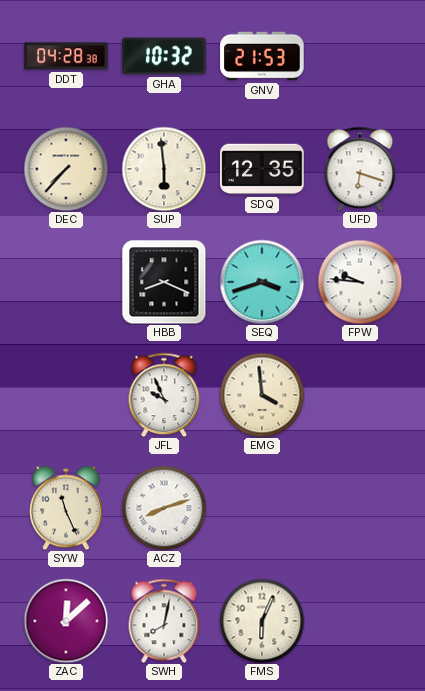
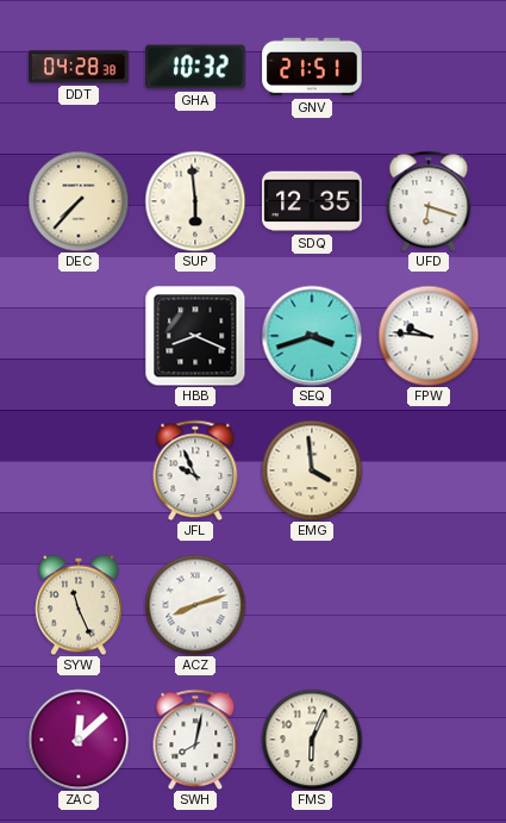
GNV: 21:53 -> 21:51
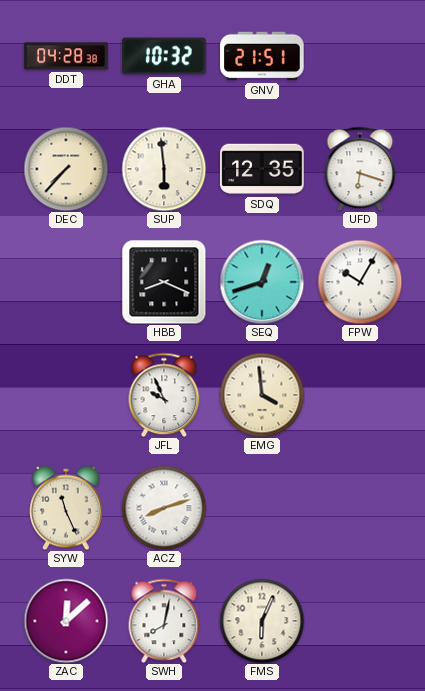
SEQ: 3:42 -> 12:42
FPW: 9:46 -> 10:05
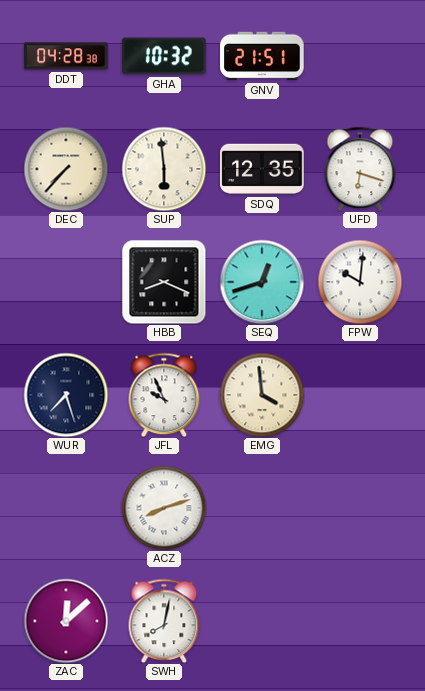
FPW: 10:05 -> 10:01
WUR: none -> 7:27
SYW: 11:26 -> none
FMS: 6:04 -> none
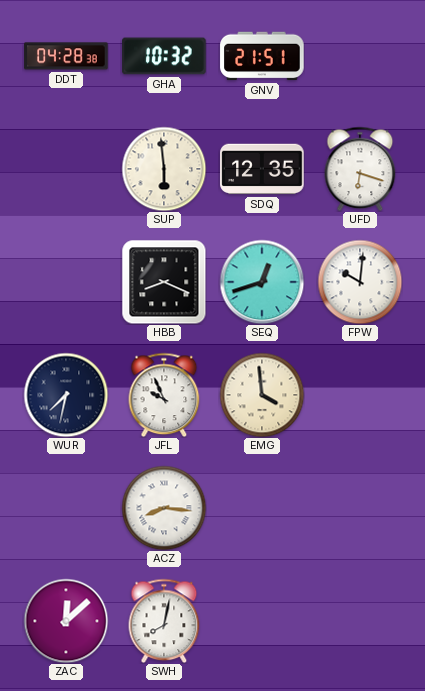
DEC: 7:37 -> none
WUR: 7:27 -> 7:32
ACZ: 8:12 -> 8:16
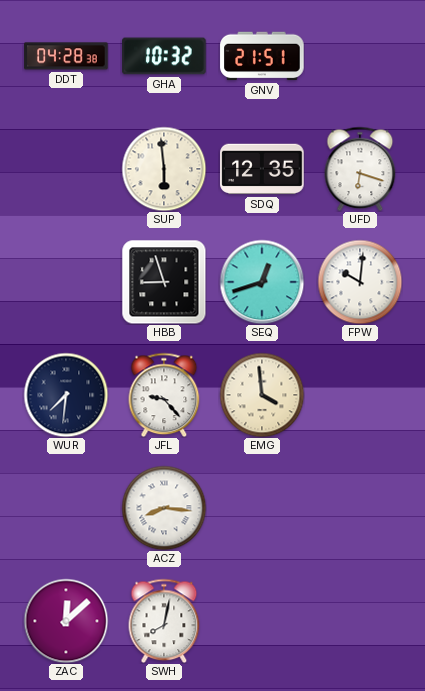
HBB: 8:19 -> 8:57
WUR: 7:32 -> 7:31
JFL: 9:56 -> 9:23
